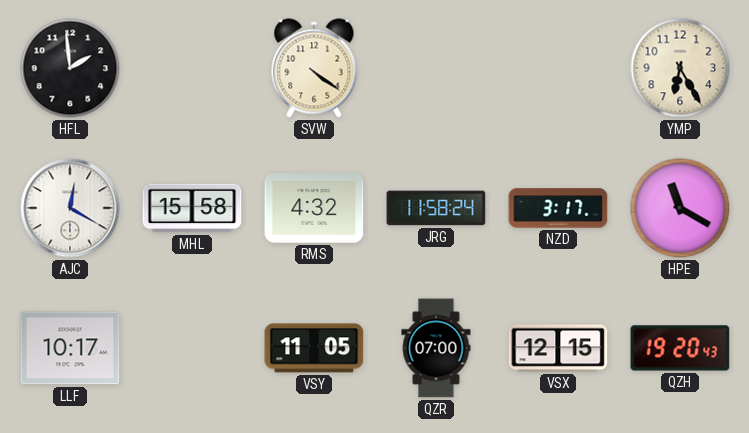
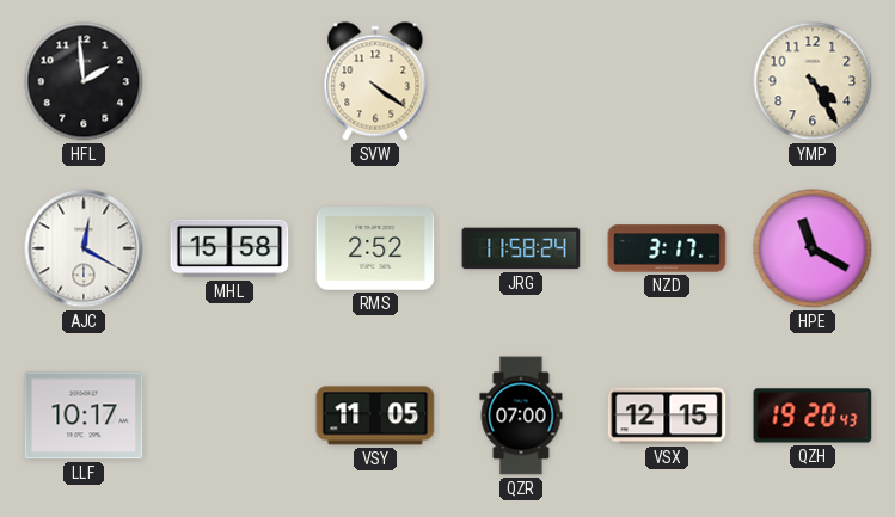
YMP: 6:25 -> 4:25
RMS: 4:32 -> 2:52
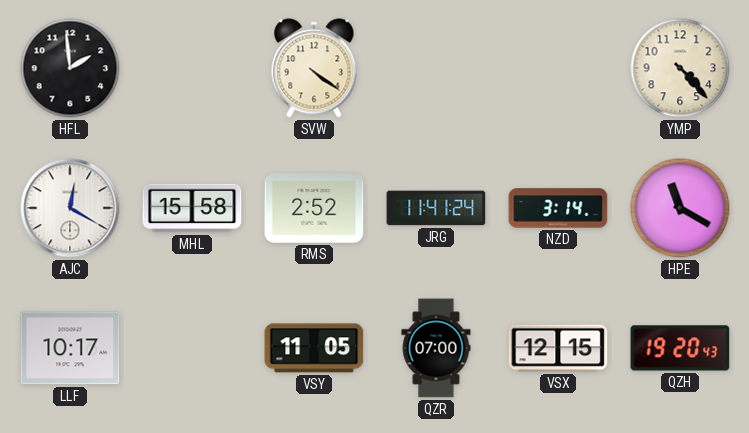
YMP: 4:25 -> 4:23
JRG: 11:58 -> 11:41
NZD: 3:17 -> 3:14
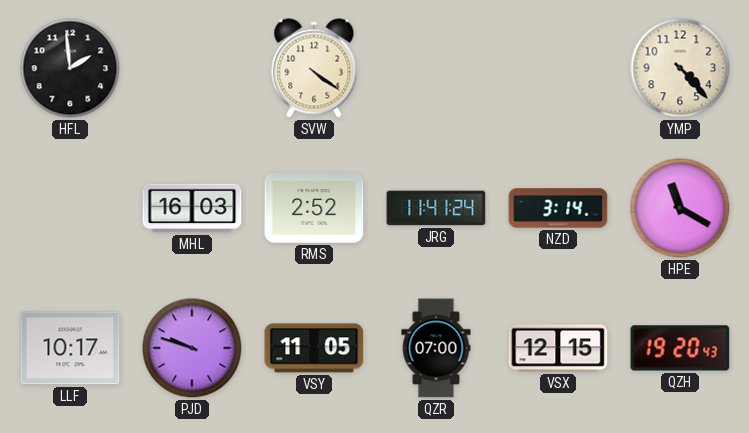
AJC: 12:20 -> none
MHL: 15:58 -> 16:03
PJD: none -> 9:48
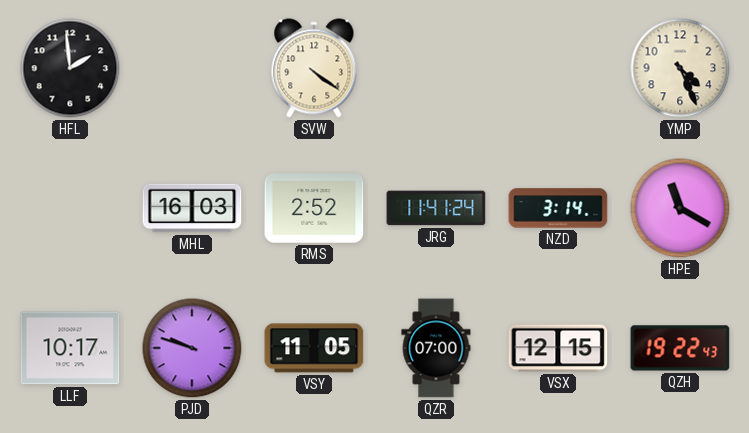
YMP: 4:23 -> 4:26
QZH: 19:20 -> 19:22
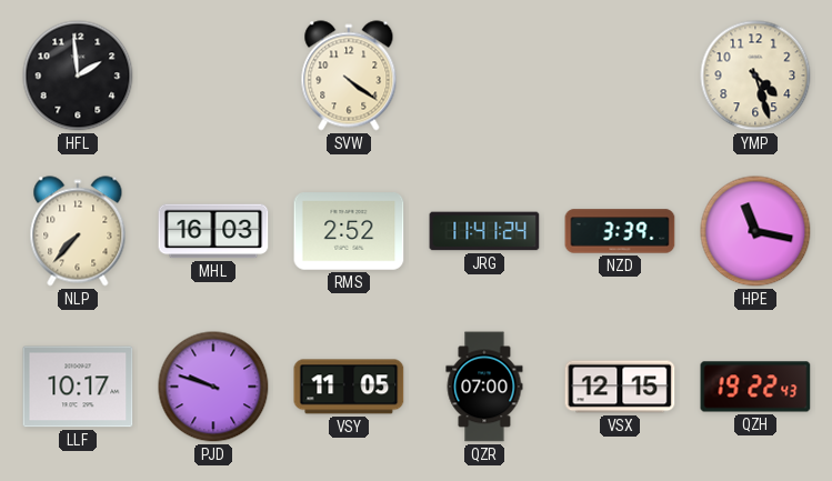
YMP: 4:26 -> 4:27
NLP: none -> 7:37
NZD: 3:14 -> 3:39
HPE: 11:20 -> 11:17
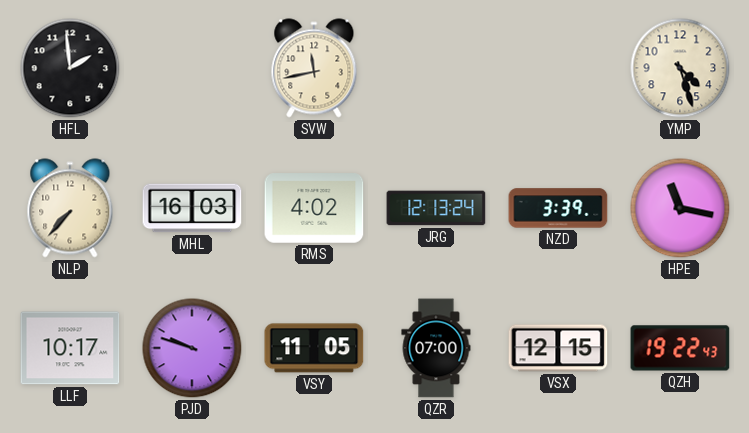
SVW: 4:21 -> 11:43
RMS: 2:52 -> 4:02
JRG: 11:41 -> 12:13
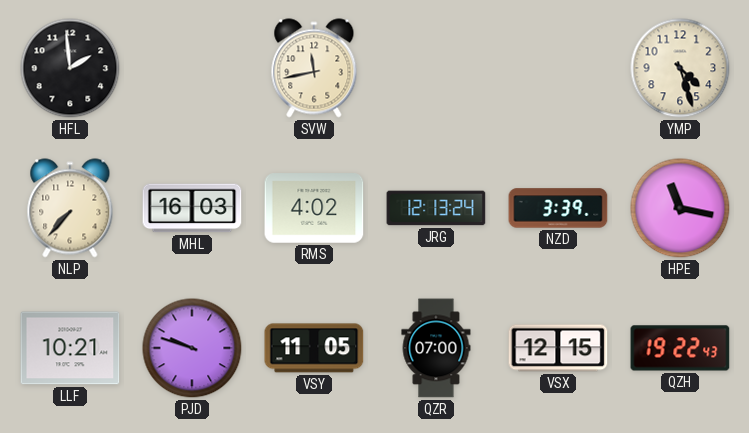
LLF: 10:17 -> 10:21
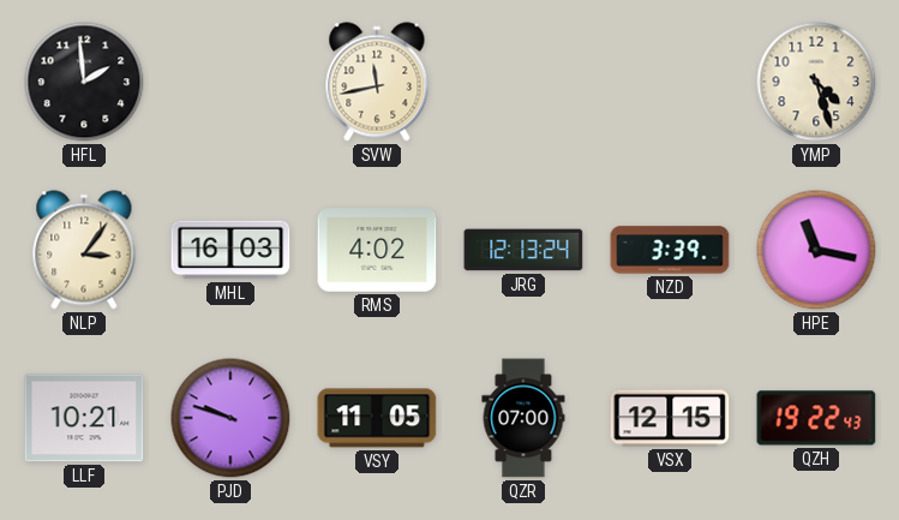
NLP: 7:37 -> 3:06
